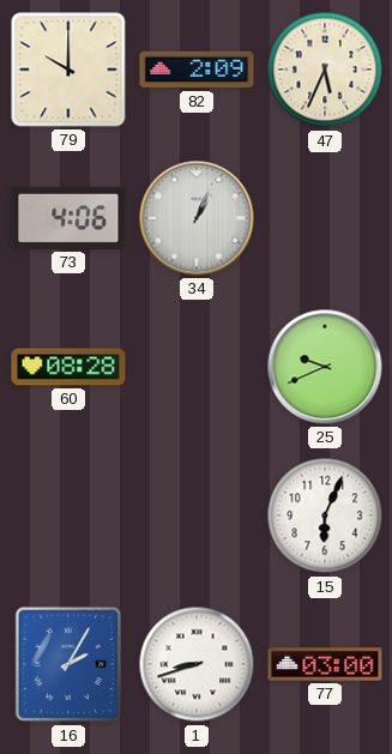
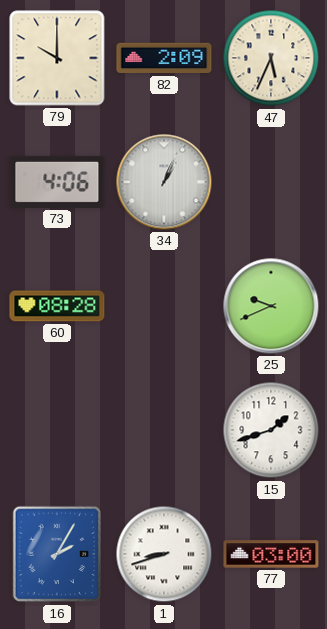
15: 6:04 -> 1:42
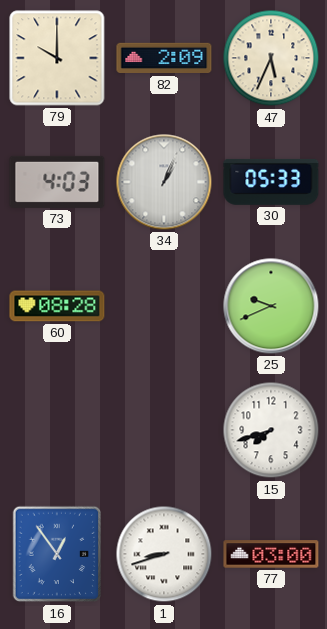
73: 4:06 -> 4:03
30: none -> 05:33
15: 1:42 -> 7:42
16: 2:05 -> 12:54
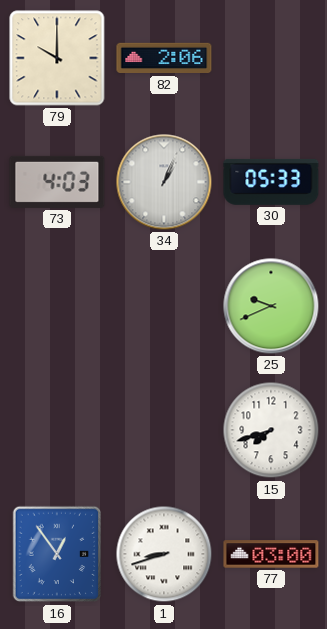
82: 2:09 -> 2:06
47: 5:34 -> none
60: 08:28 -> none
